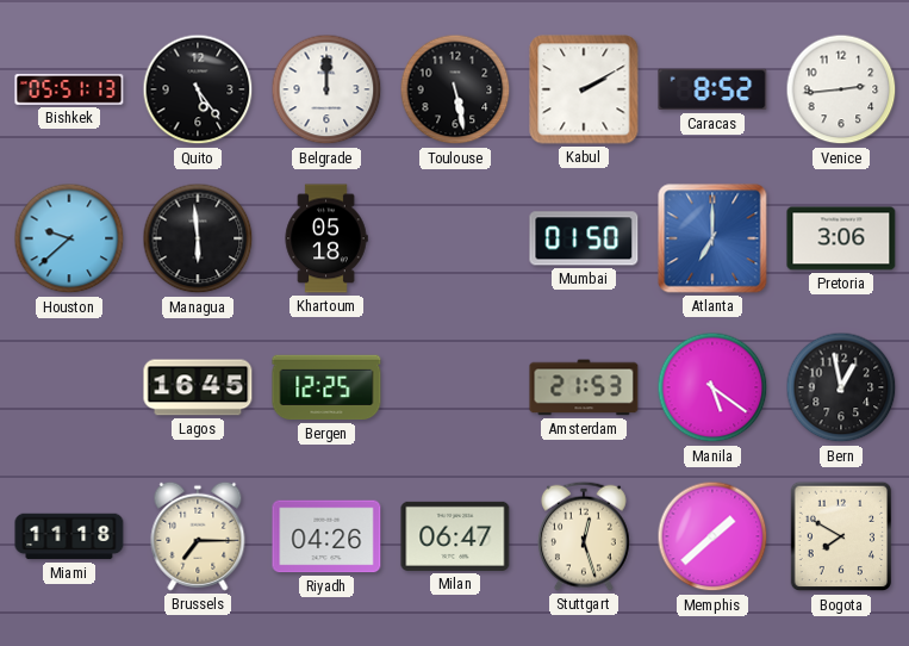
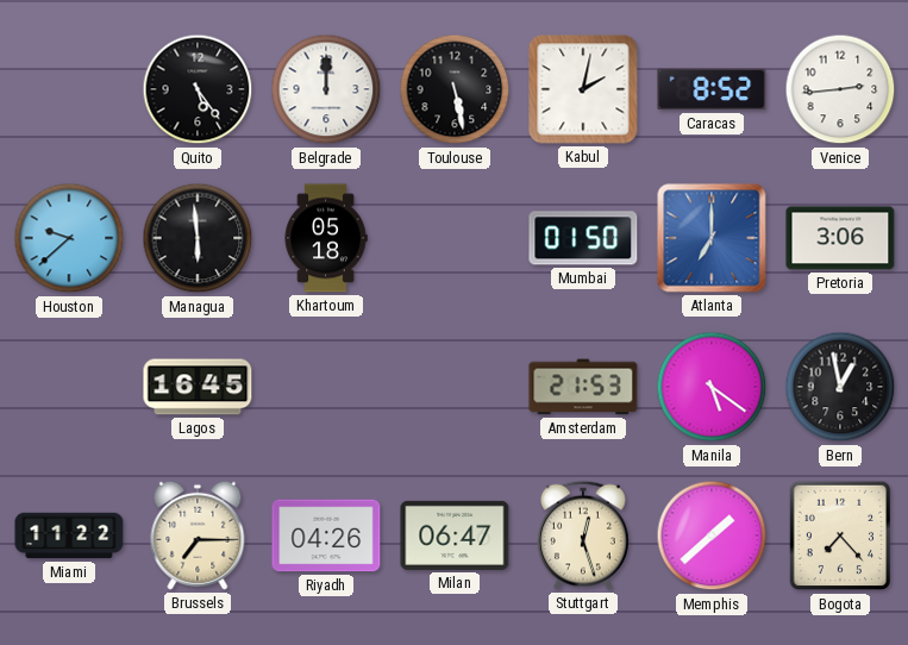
Bishkek: 05:51 -> none
Kabul: 2:10 -> 2:02
Bergen: 12:25 -> none
Miami: 11:18 -> 11:22
Bogota: 7:50 -> 7:23
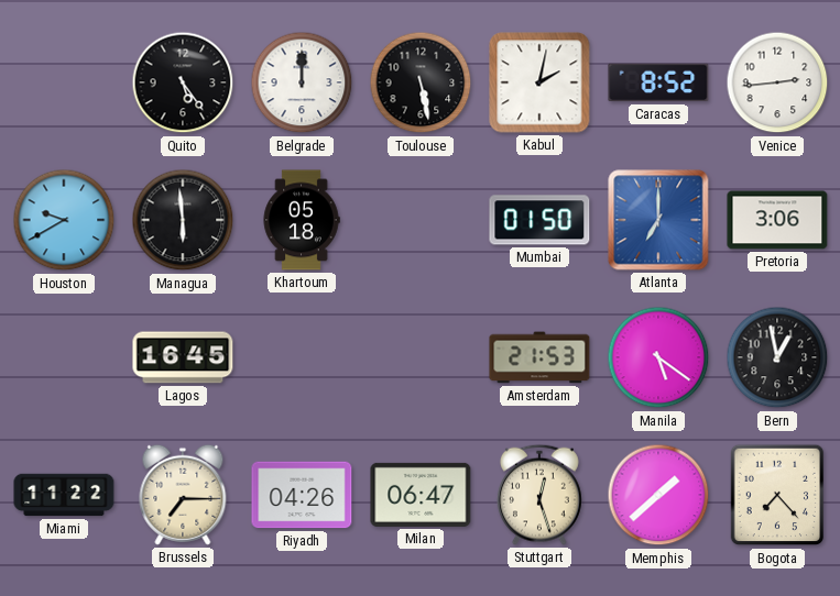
Houston: 9:38 -> 9:40
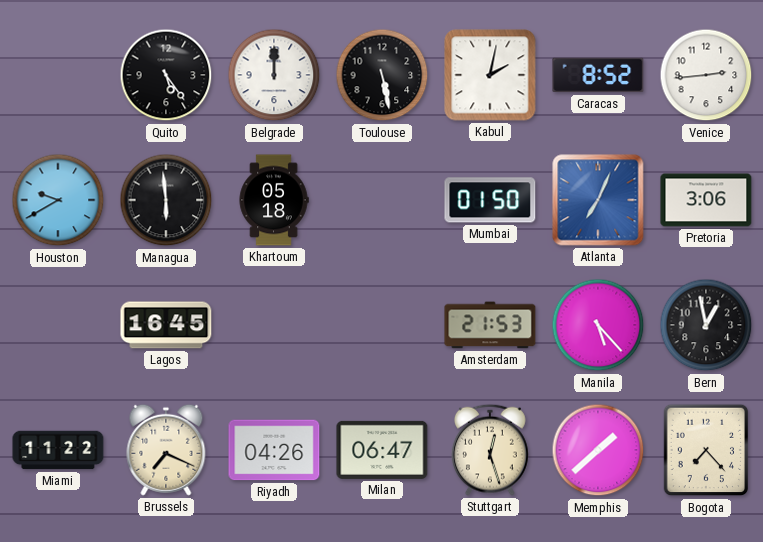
Atlanta: 7:00 -> 7:04
Manila: 5:21 -> 5:23
Brussels: 7:15 -> 7:19
